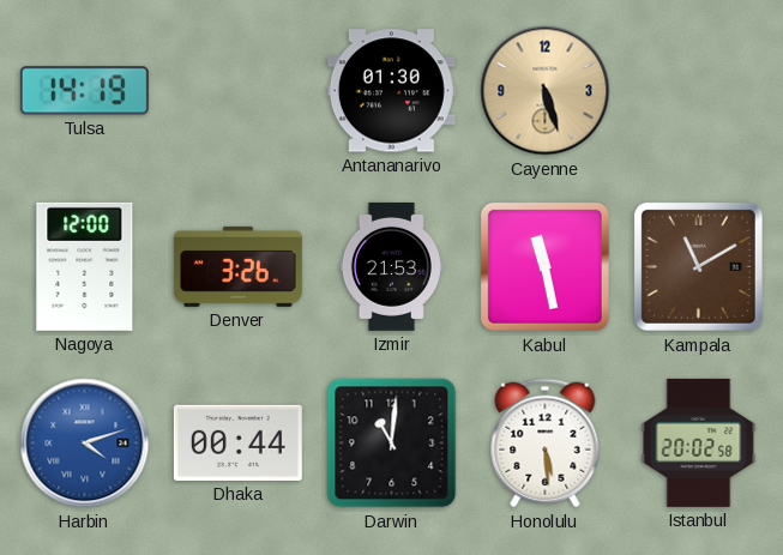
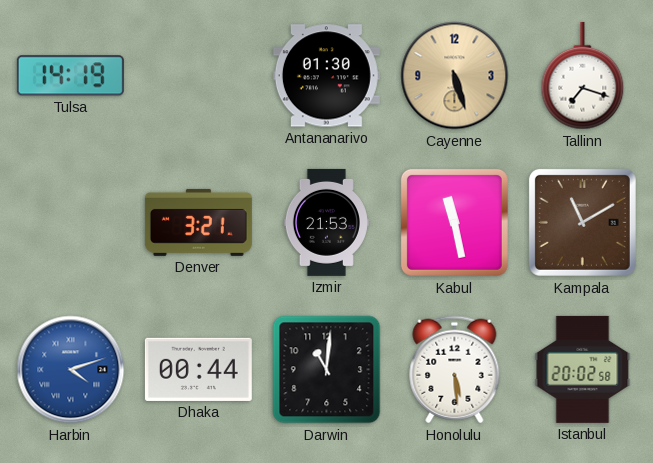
Tallinn: none -> 7:18
Nagoya: 12:00 -> none
Denver: 3:26 -> 3:21
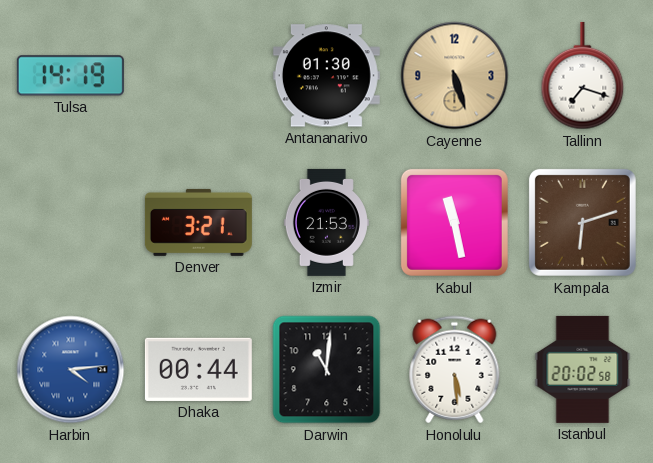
Kampala: 11:10 -> 6:12
Harbin: 4:12 -> 4:14
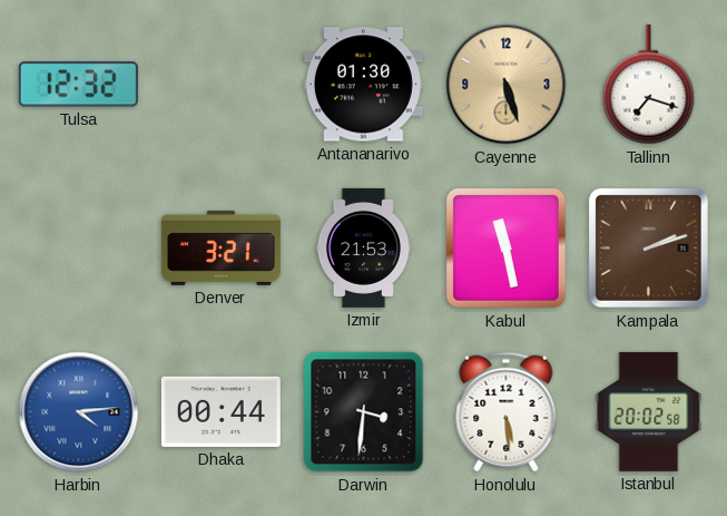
Tulsa: 14:19 -> 12:32
Kampala: 6:12 -> 2:12
Darwin: 11:01 -> 3:31
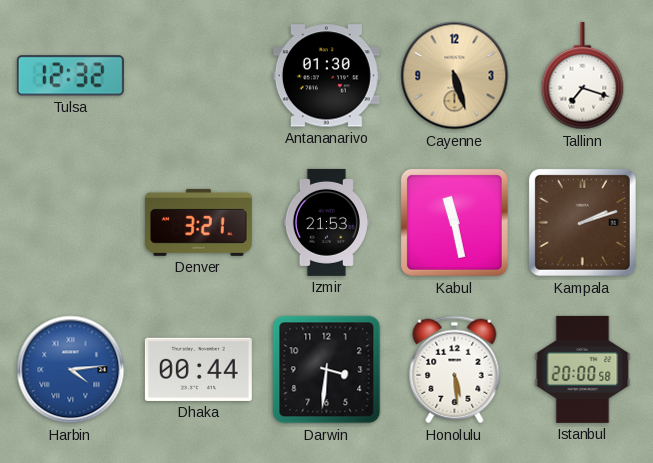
Istanbul: 20:02 -> 20:00
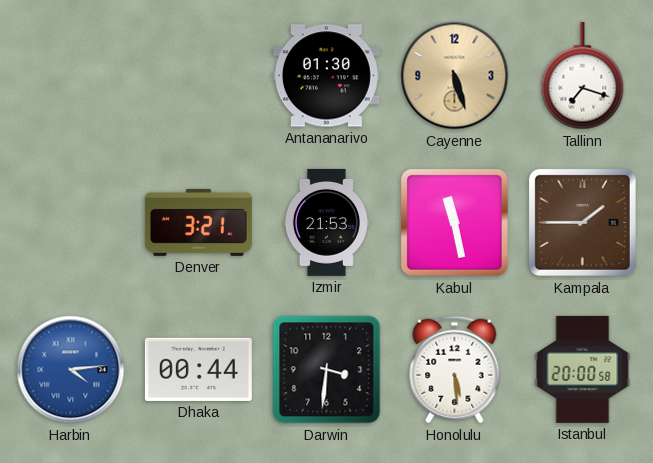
Tulsa: 12:32 -> none
Kampala: 2:12 -> 1:45
